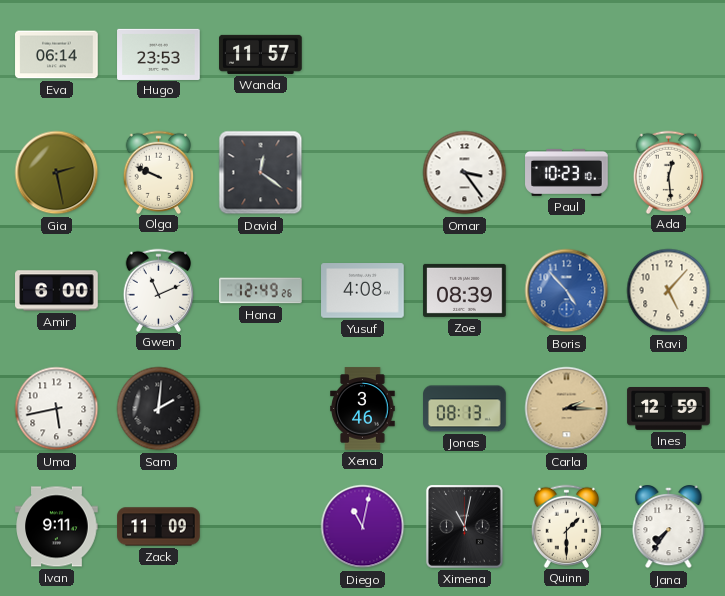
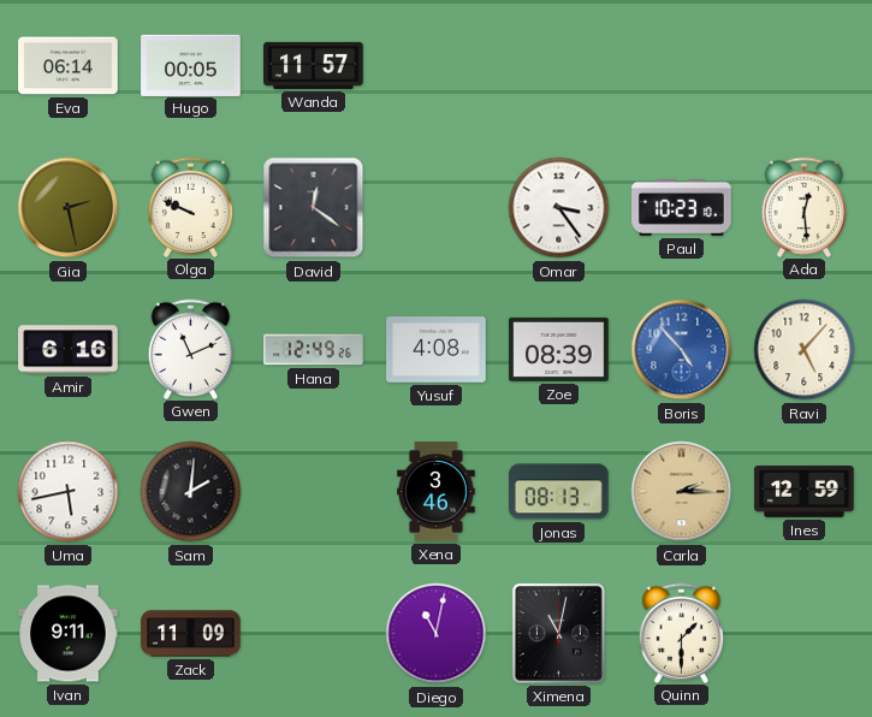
Hugo: 23:53 -> 00:05
Amir: 6:00 -> 6:16
Jana: 7:36 -> none
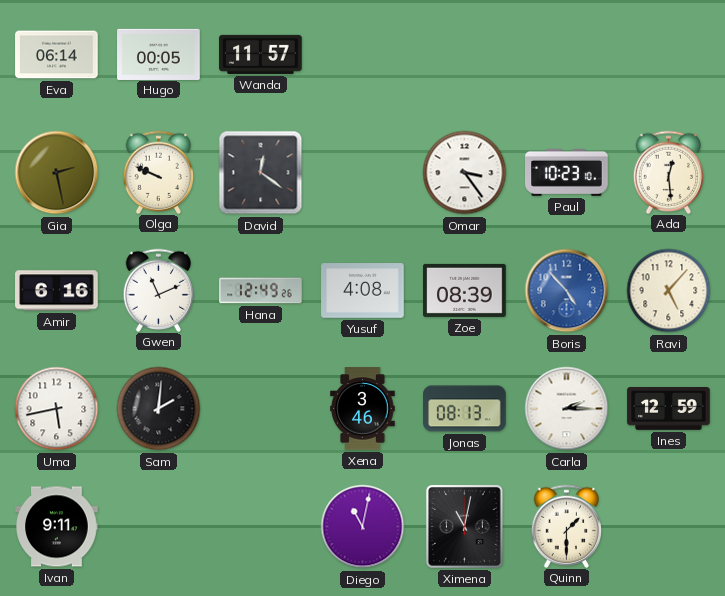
Carla dial: champagne -> white
Zack: 11:09 -> none
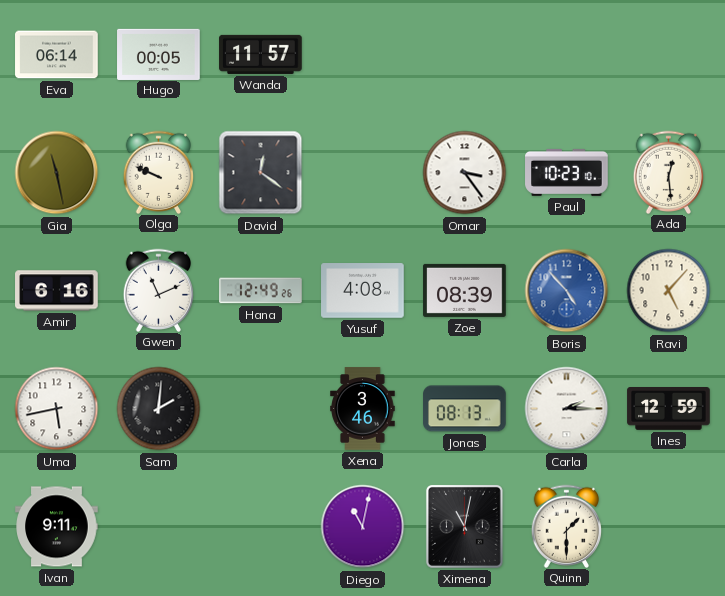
Gia: 2:28 -> 11:28
